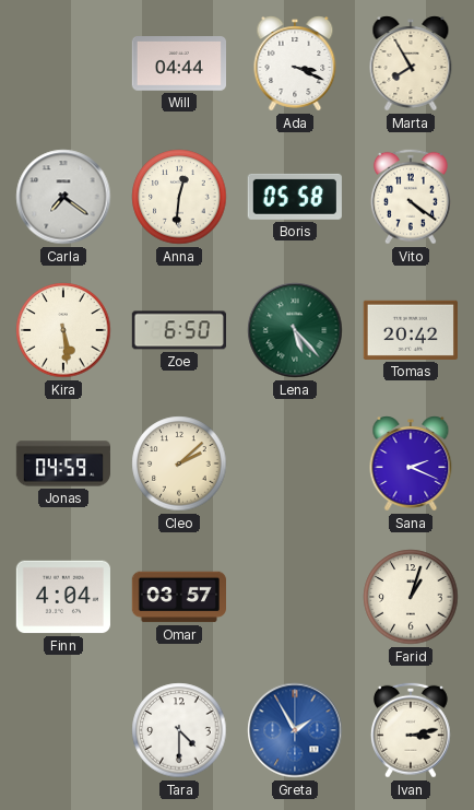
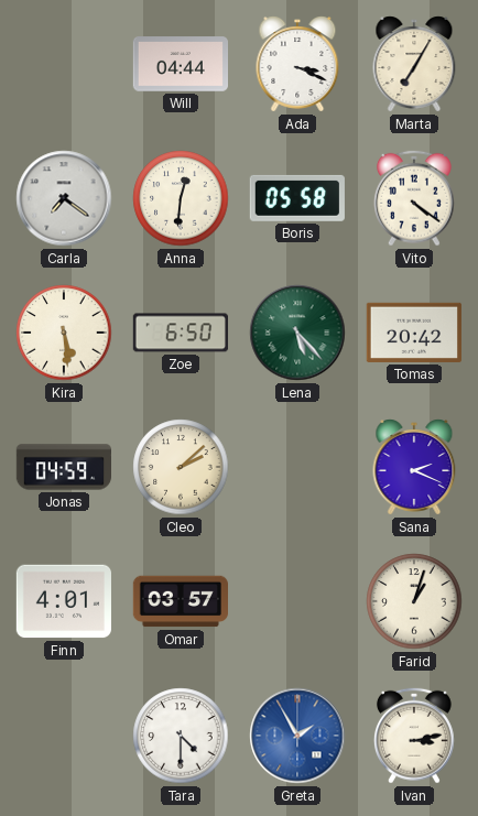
Marta: 7:55 -> 7:05
Finn: 4:04 -> 4:01
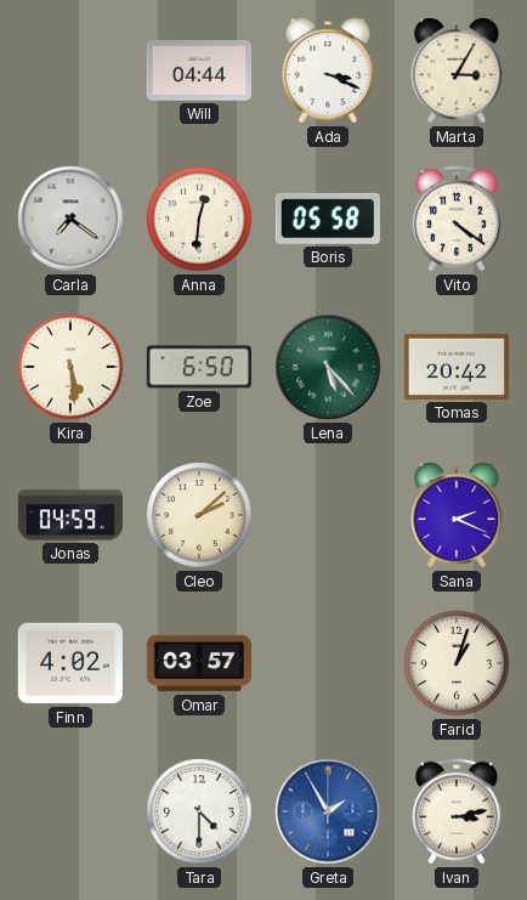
Marta: 7:05 -> 3:05
Finn: 4:01 -> 4:02
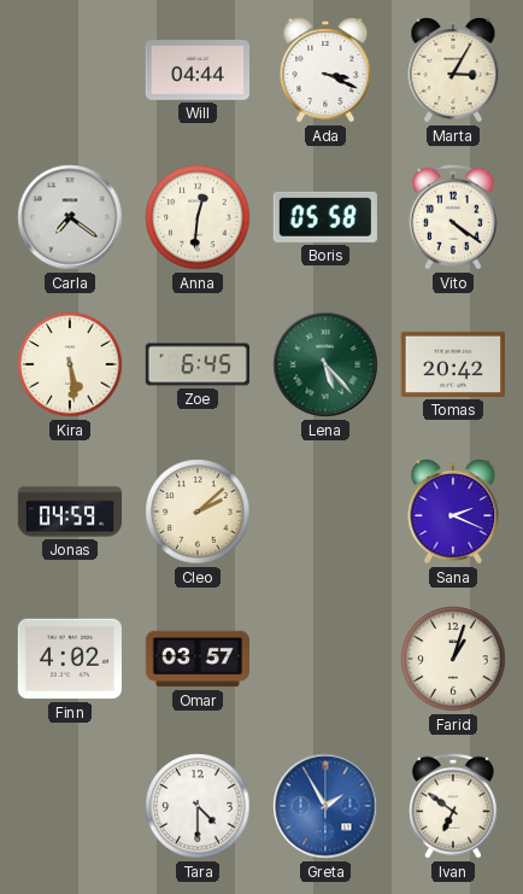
Zoe: 6:50 -> 6:45
Ivan: 3:13 -> 6:51
